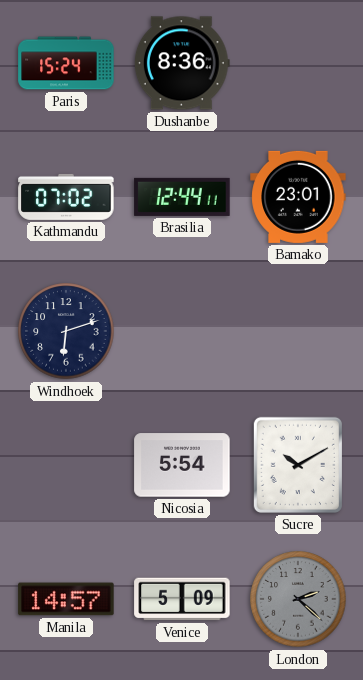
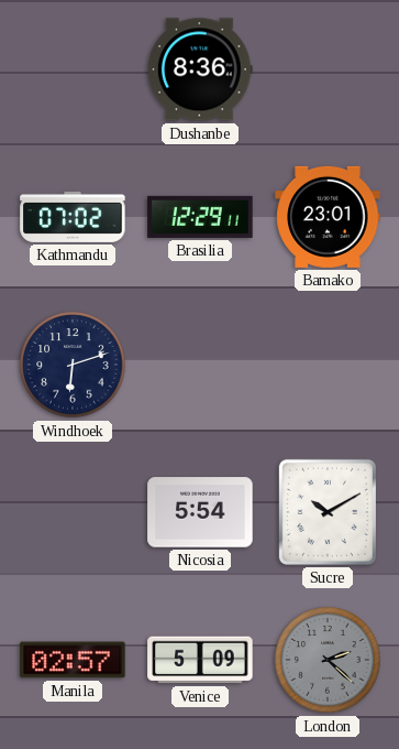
Paris: 15:24 -> none
Brasilia: 12:44 -> 12:29
Manila: 14:57 -> 02:57
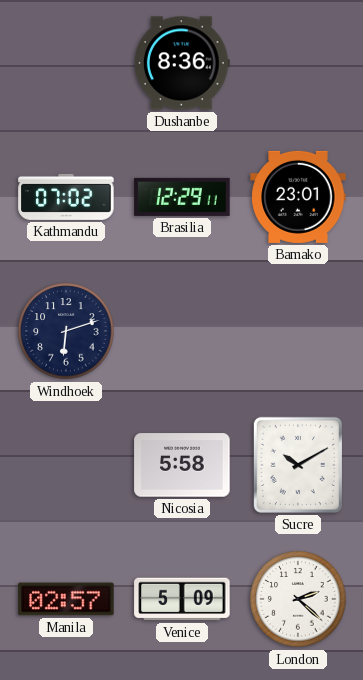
Nicosia: 5:54 -> 5:58
London dial: grey -> white
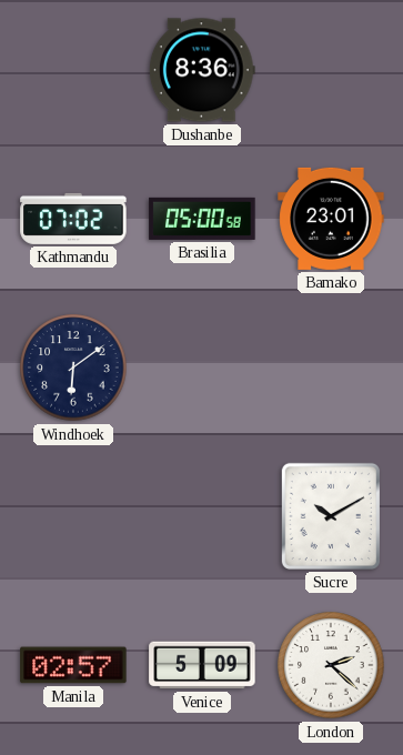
Brasilia: 12:29 -> 05:00
Windhoek: 6:12 -> 6:09
Nicosia: 5:58 -> none
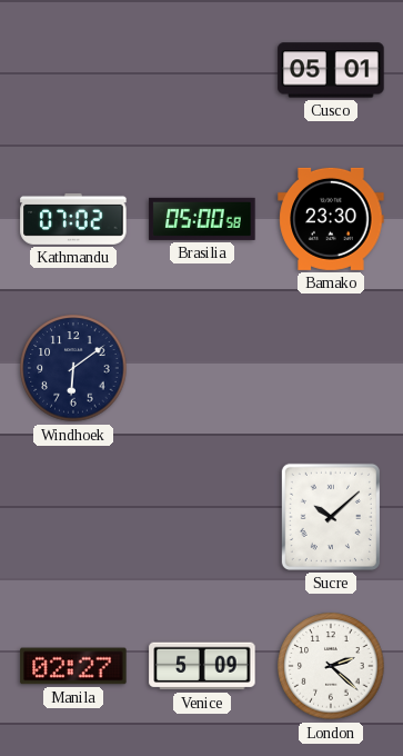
Dushanbe: 8:36 -> none
Cusco: none -> 05:01
Bamako: 23:01 -> 23:30
Sucre: 10:10 -> 10:08
Manila: 02:57 -> 02:27
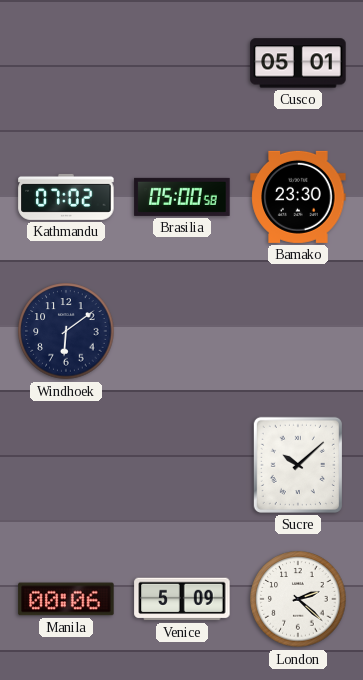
Manila: 02:27 -> 00:06
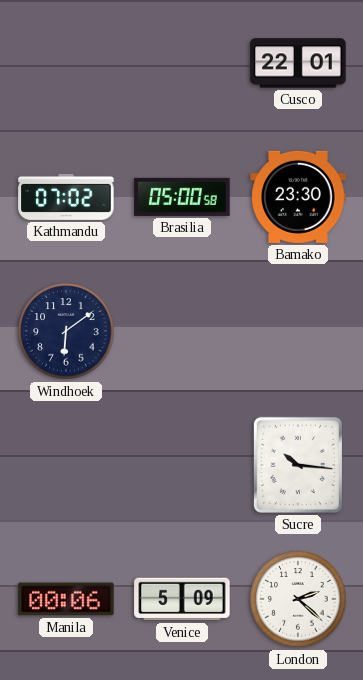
Cusco: 05:01 -> 22:01
Sucre: 10:08 -> 10:16
